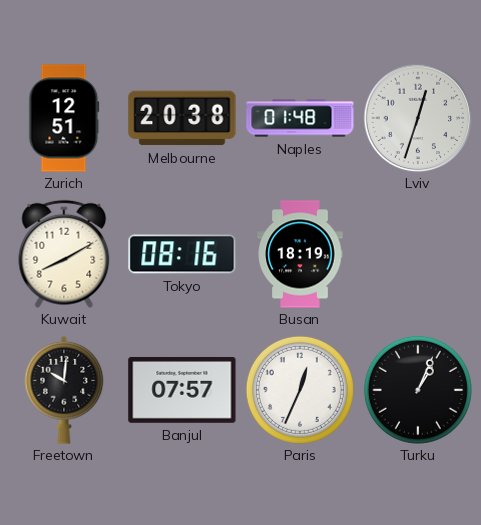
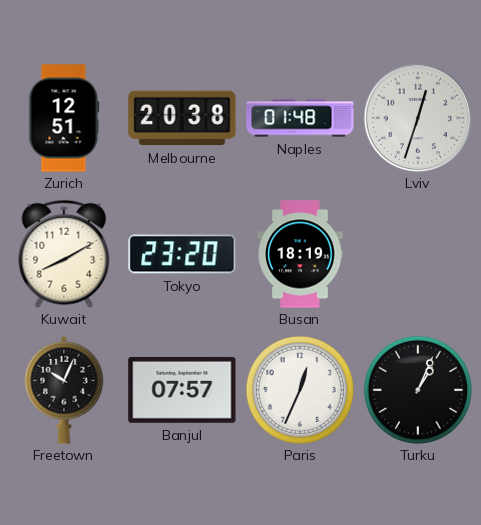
Tokyo: 08:16 -> 23:20
Freetown: 10:01 -> 10:04
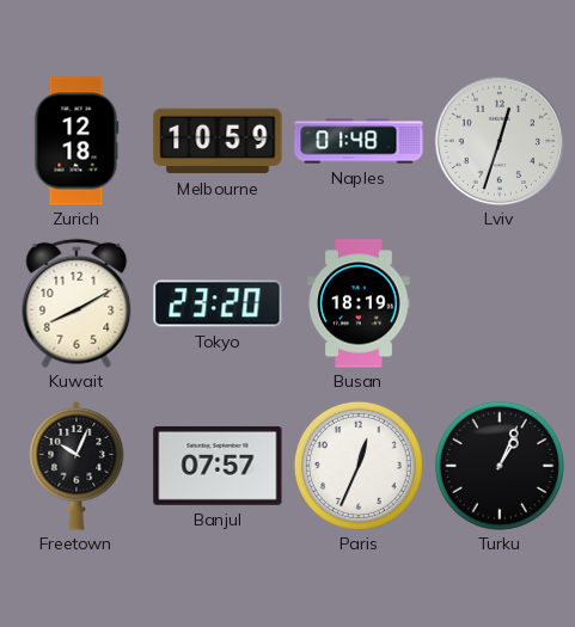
Zurich: 12:51 -> 12:18
Melbourne: 20:38 -> 10:59
